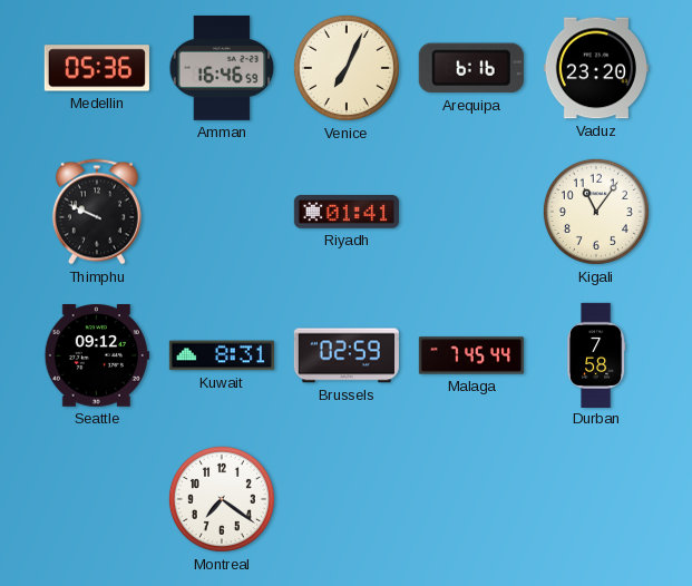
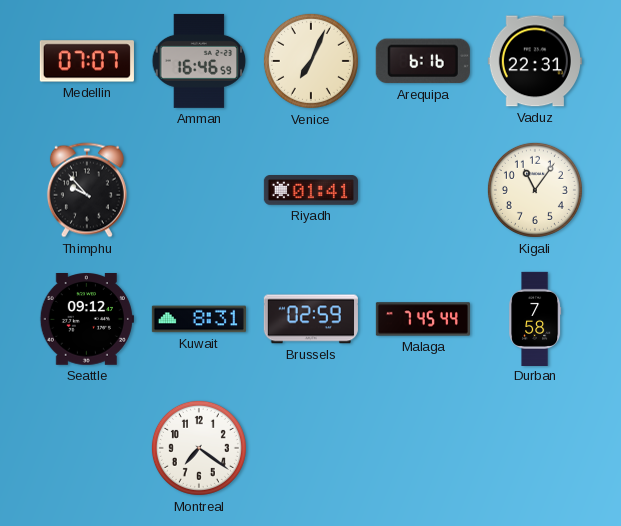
Medellin: 05:36 -> 07:07
Vaduz: 23:20 -> 22:31
Thimphu: 9:49 -> 9:53
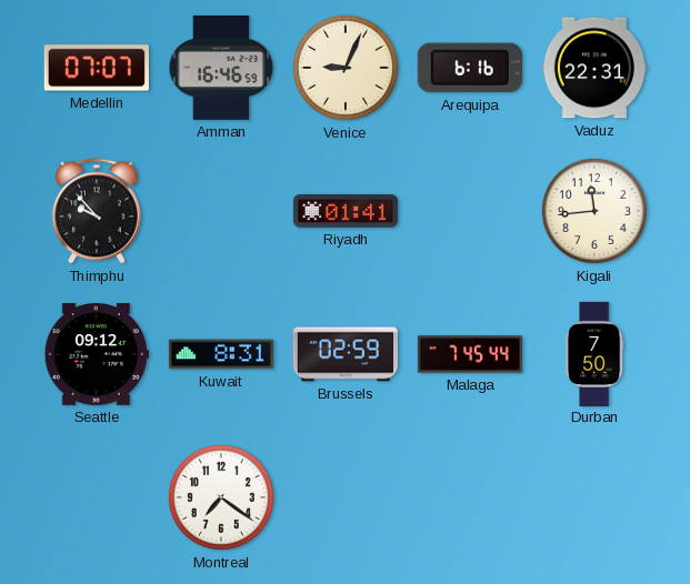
Venice: 7:04 -> 9:04
Kigali: 11:06 -> 11:44
Durban: 7:58 -> 7:50
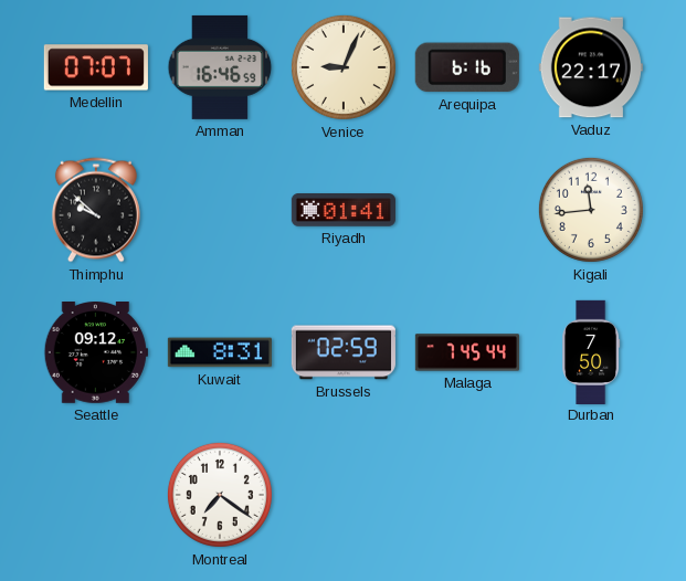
Vaduz: 22:31 -> 22:17
Thimphu: 9:53 -> 9:52
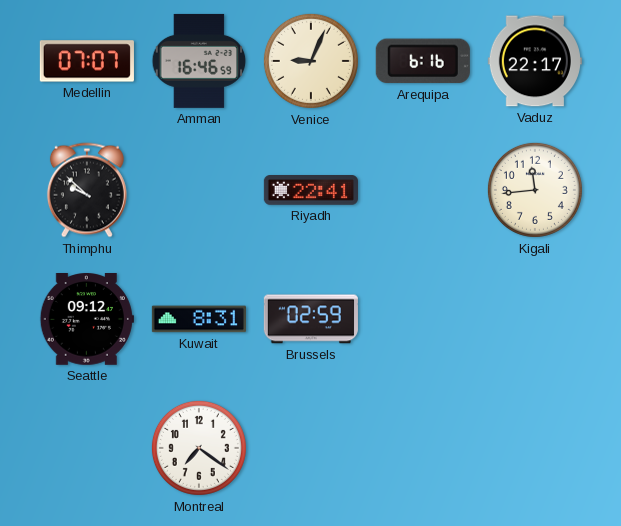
Riyadh: 01:41 -> 22:41
Malaga: 7:45 -> none
Durban: 7:50 -> none
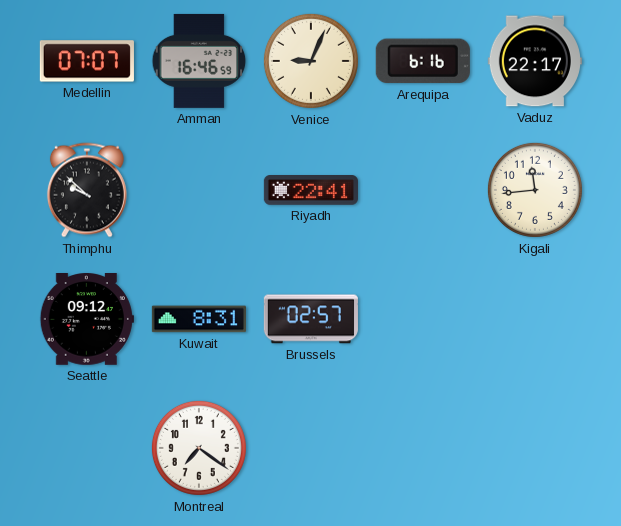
Brussels: 02:59 -> 02:57
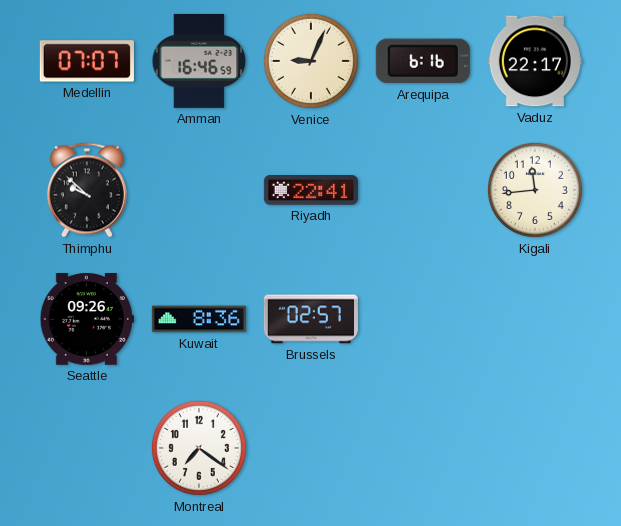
Seattle: 09:12 -> 09:26
Kuwait: 8:31 -> 8:36
